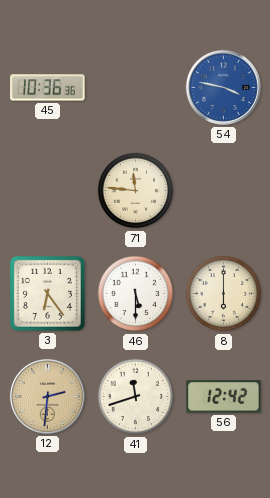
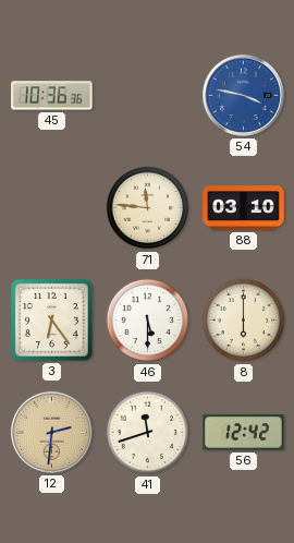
88: none -> 03:10
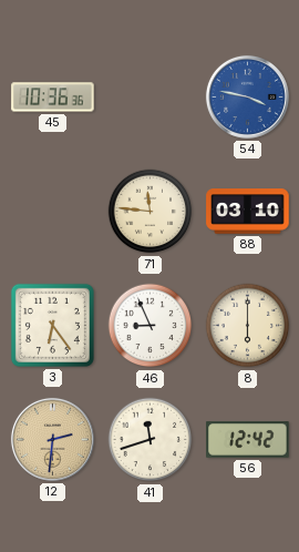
46: 5:30 -> 8:56
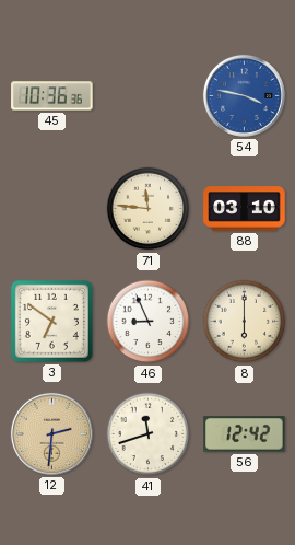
3: 6:24 -> 6:51
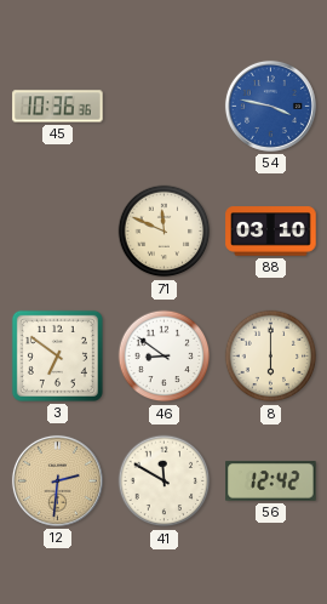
71: 11:46 -> 11:49
46: 8:56 -> 8:51
41: 11:42 -> 11:50
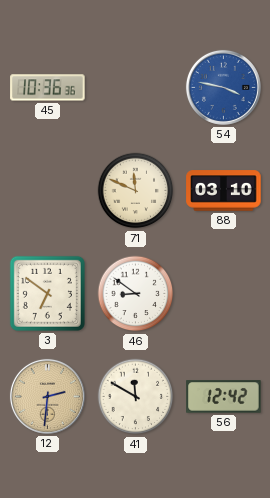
8: 6:00 -> none
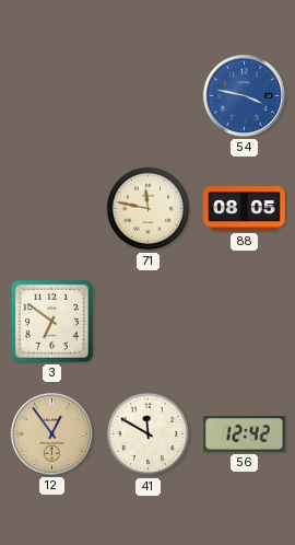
45: 10:36 -> none
71: 11:49 -> 11:47
88: 03:10 -> 08:05
46: 8:51 -> none
12: 2:31 -> 12:54
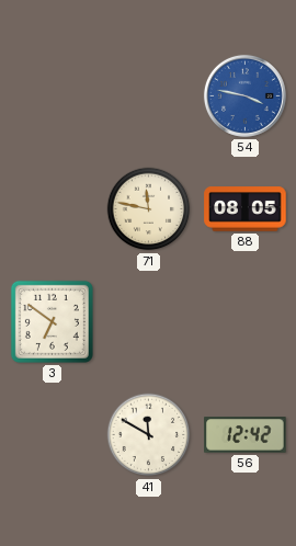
12: 12:54 -> none
